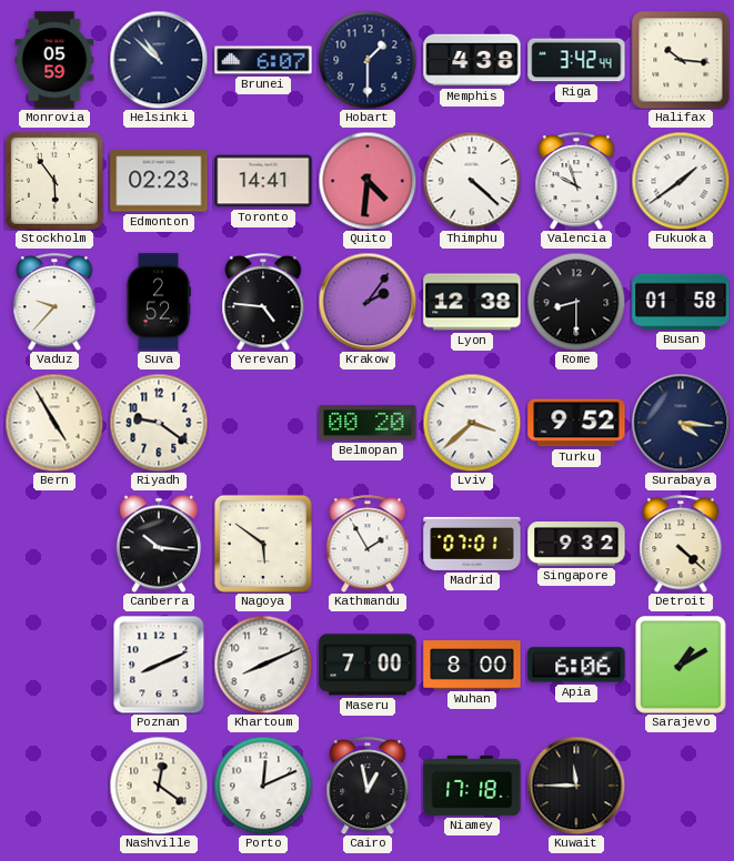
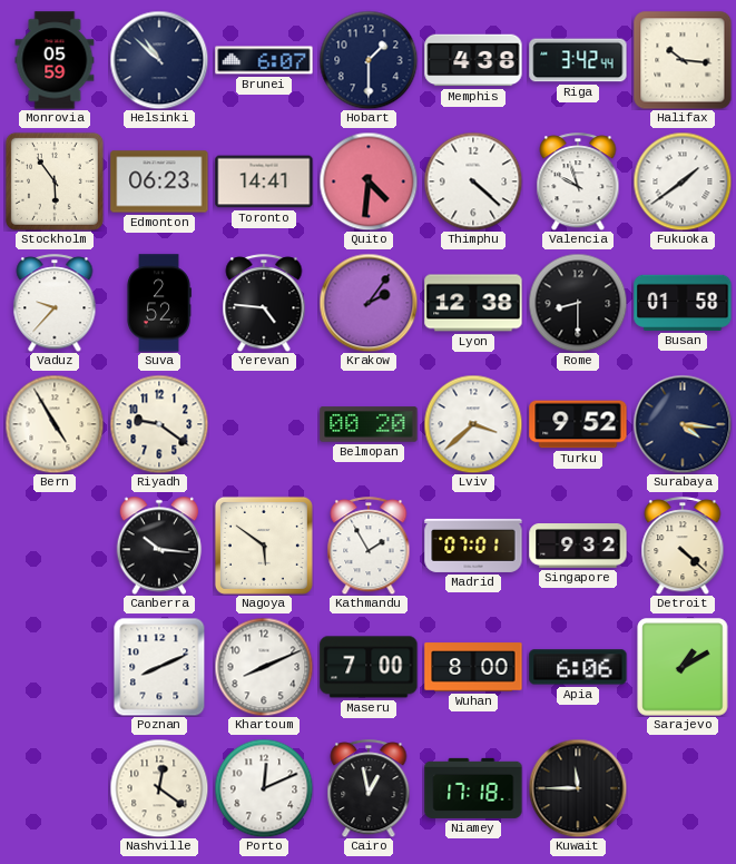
Edmonton: 02:23 -> 06:23
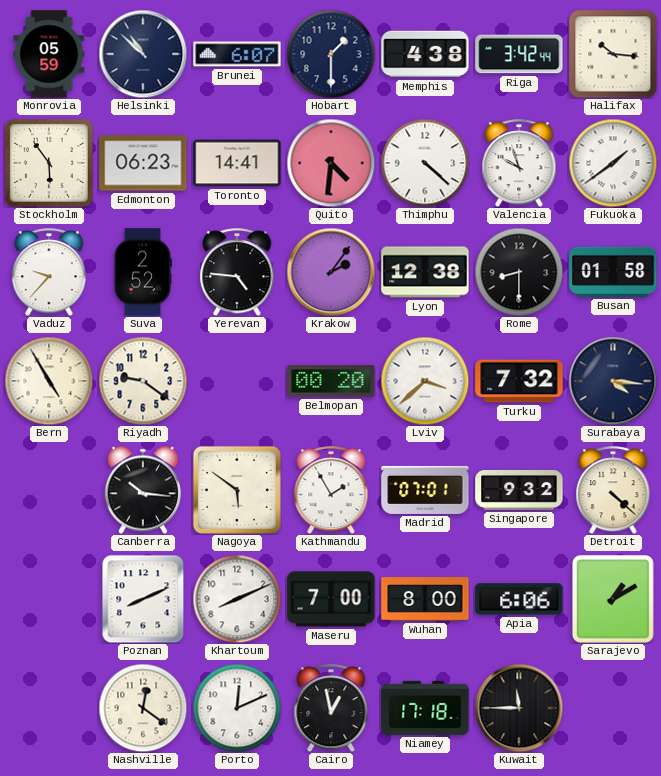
Turku: 9:52 -> 7:32
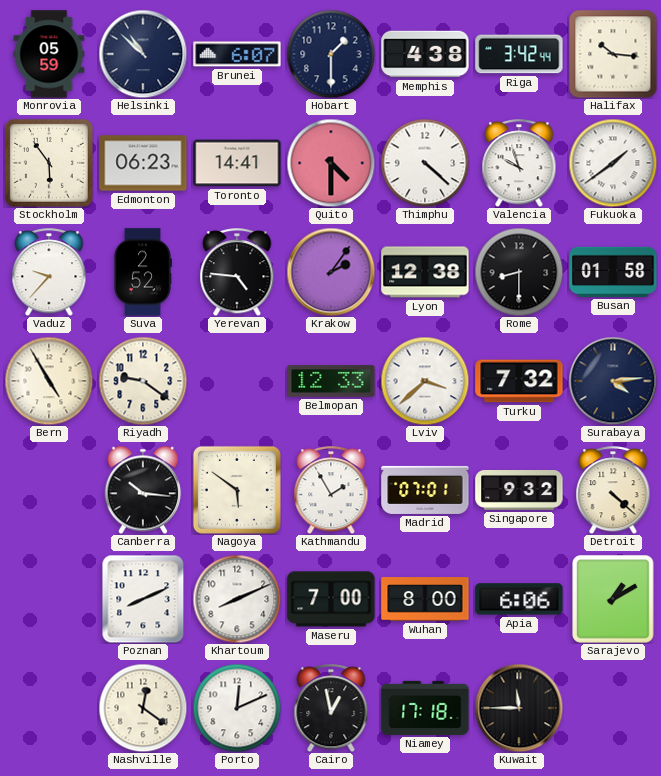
Quito: 4:31 -> 4:30
Belmopan: 00:20 -> 12:33
Surabaya: 4:16 -> 4:14
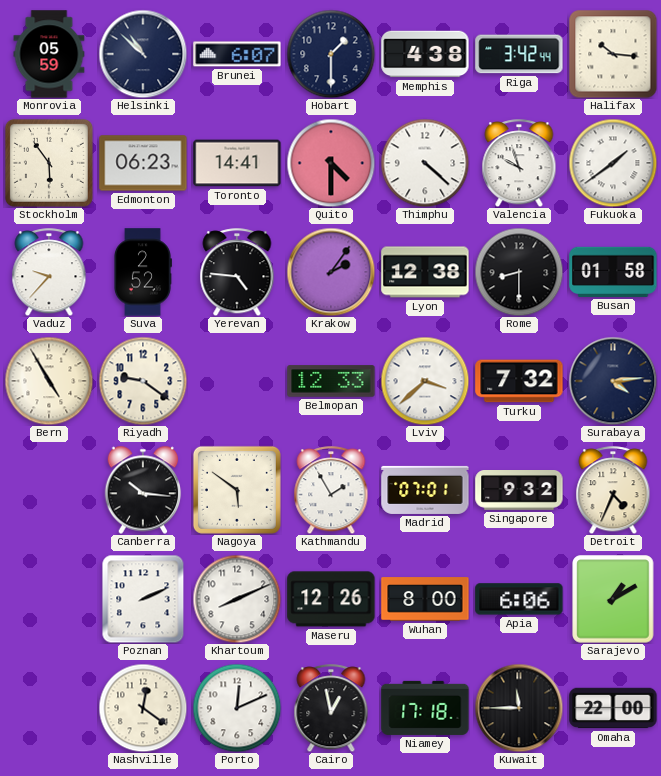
Detroit: 4:22 -> 4:34
Poznan: 8:11 -> 2:11
Maseru: 7:00 -> 12:26
Omaha: none -> 22:00
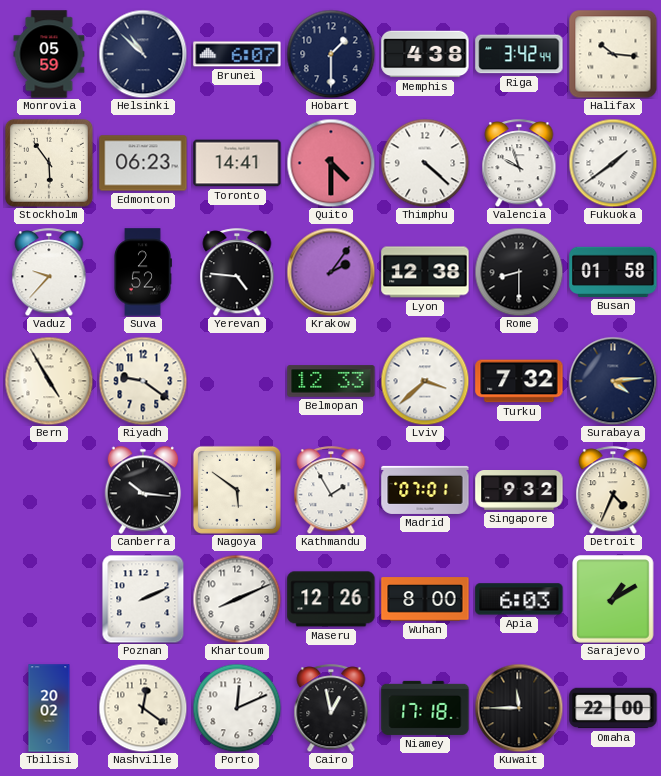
Apia: 6:06 -> 6:03
Tbilisi: none -> 20:02
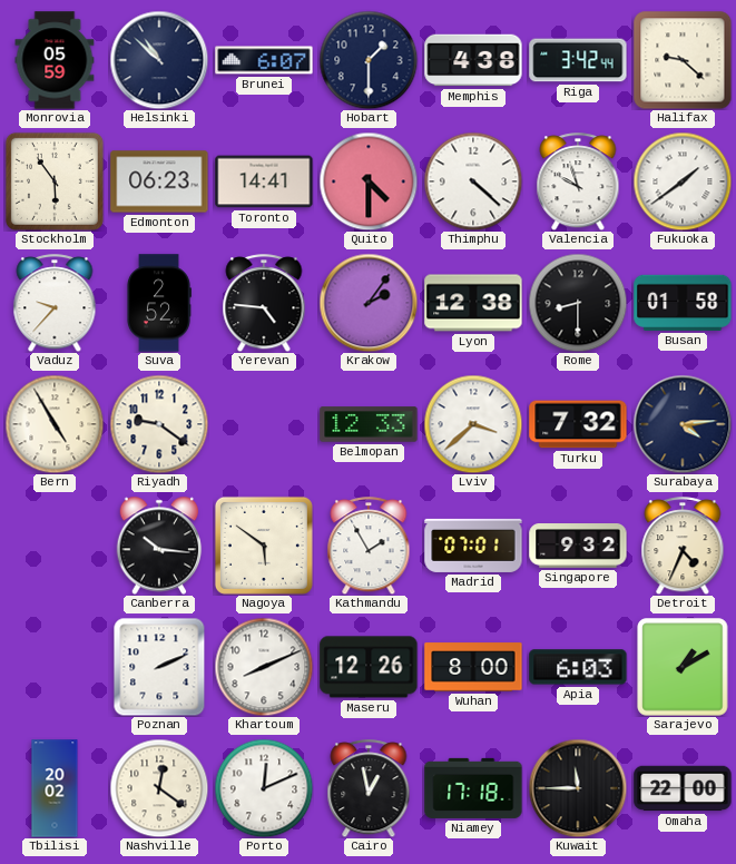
Halifax: 10:16 -> 9:22
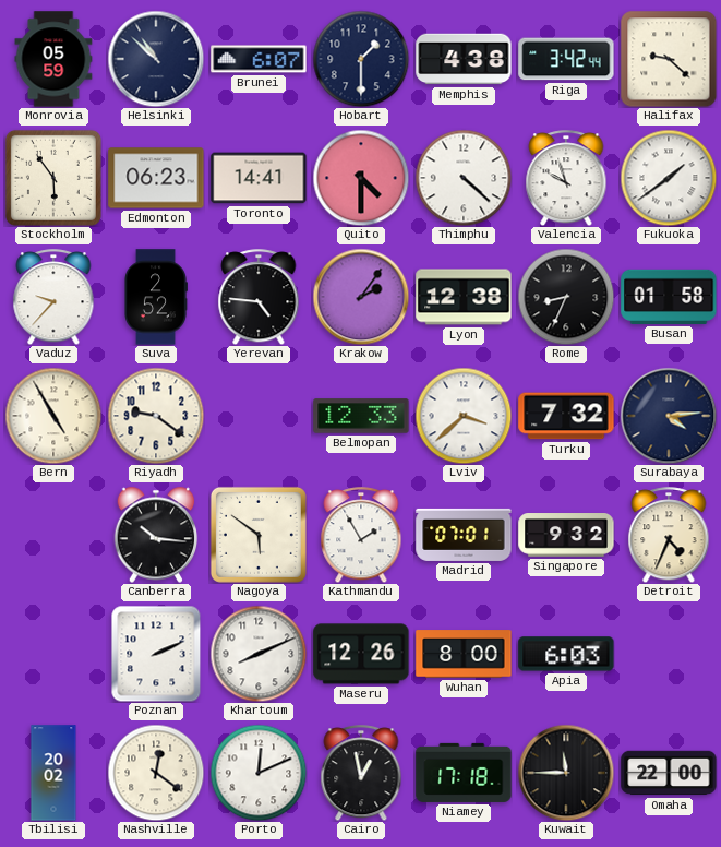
Rome: 8:30 -> 8:34
Sarajevo: 1:10 -> none
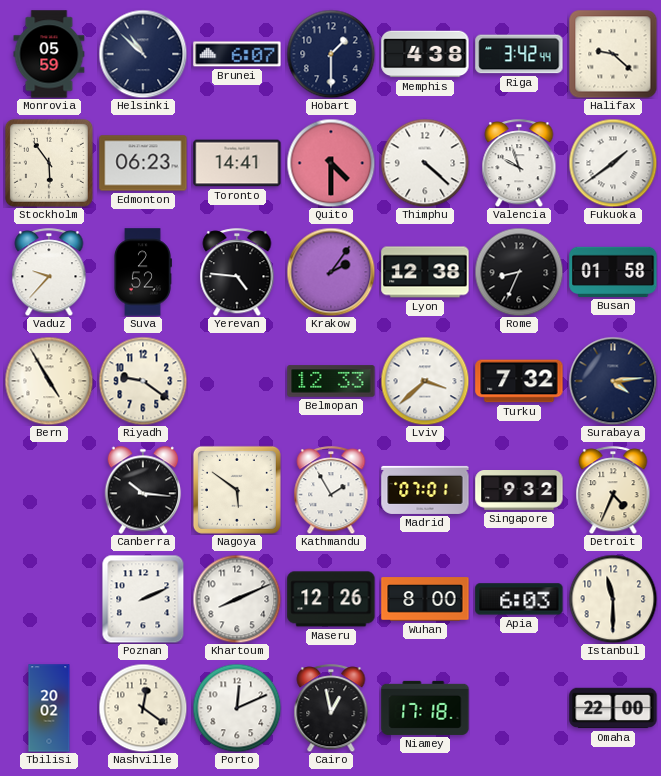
Istanbul: none -> 11:30
Kuwait: 11:45 -> none
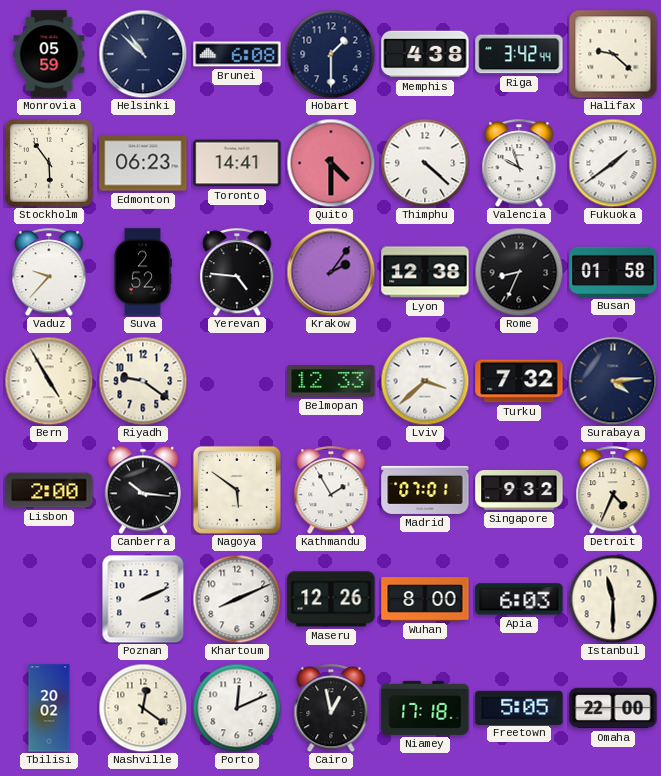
Brunei: 6:07 -> 6:08
Lisbon: none -> 2:00
Freetown: none -> 5:05
